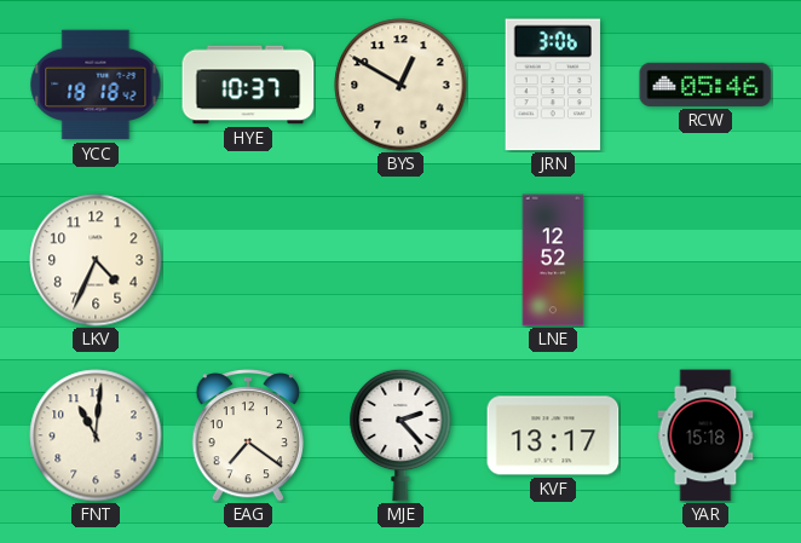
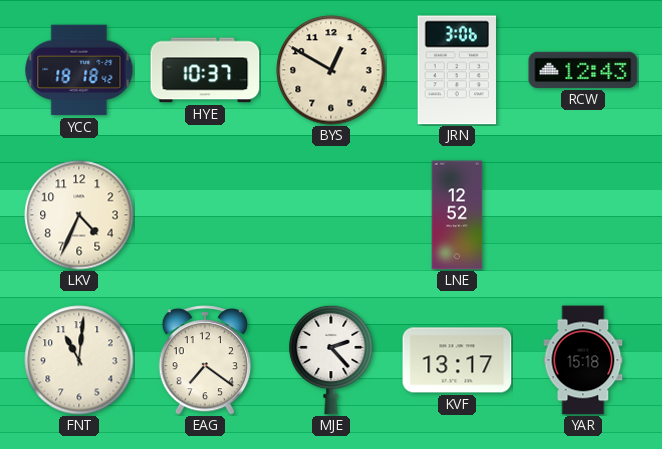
RCW: 05:46 -> 12:43
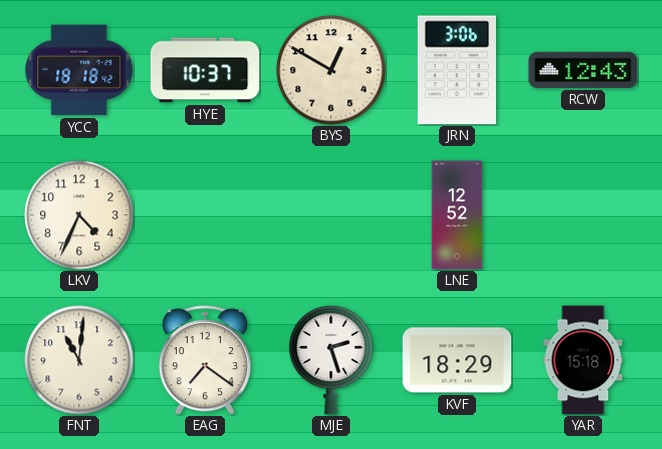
MJE: 2:23 -> 2:27
KVF: 13:17 -> 18:29
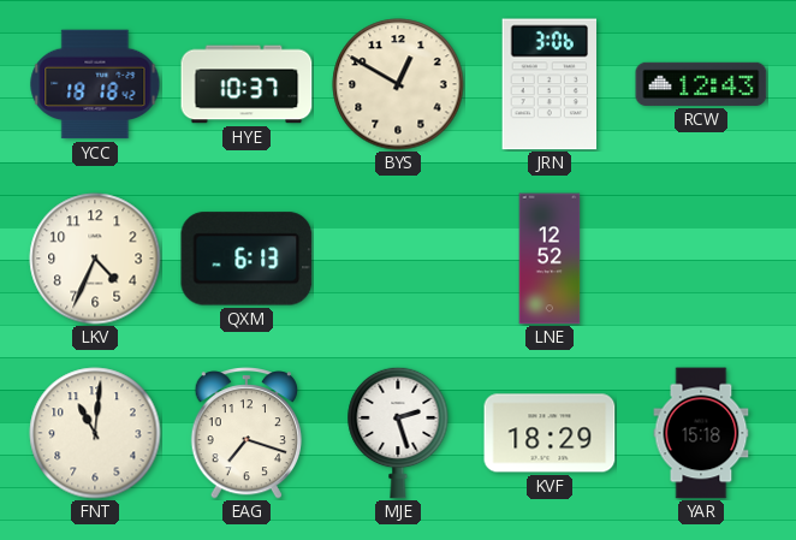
QXM: none -> 6:13
EAG: 7:21 -> 7:18
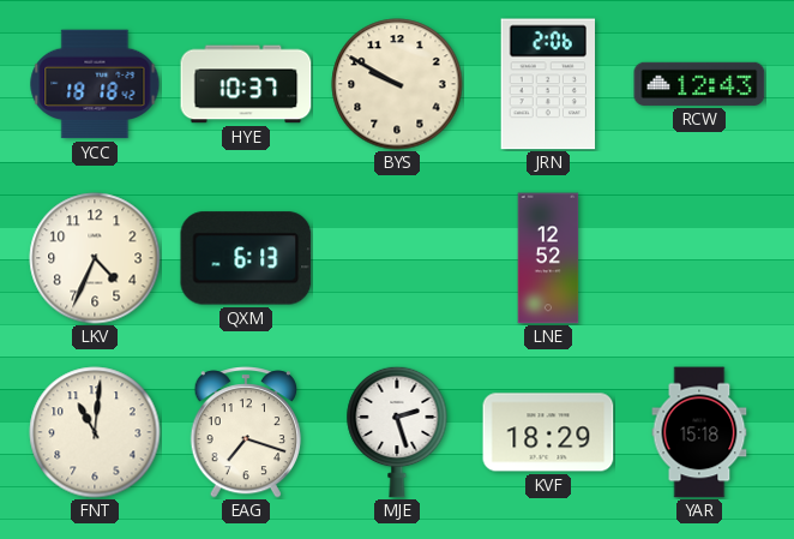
BYS: 12:50 -> 9:50
JRN: 3:06 -> 2:06
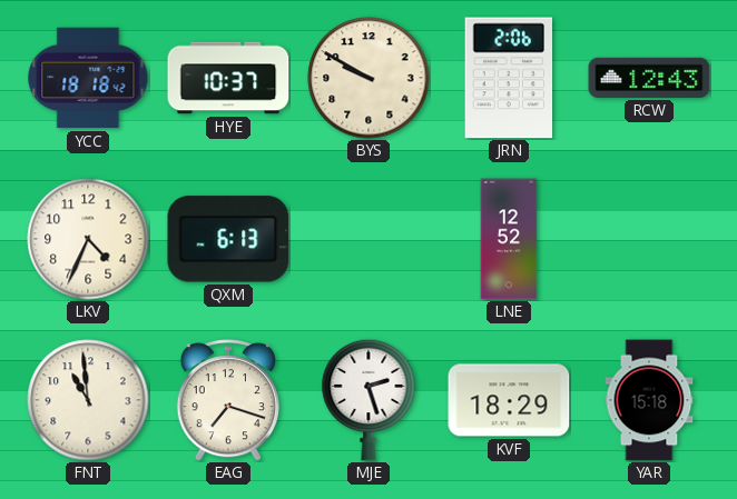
FNT: 11:01 -> 10:59
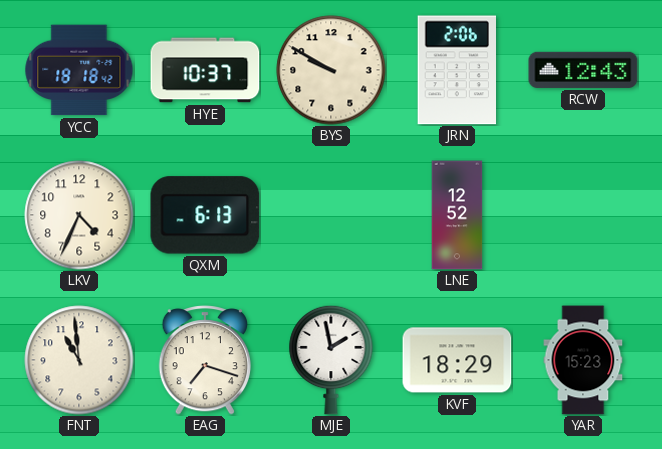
MJE: 2:27 -> 1:58
YAR: 15:18 -> 15:23
